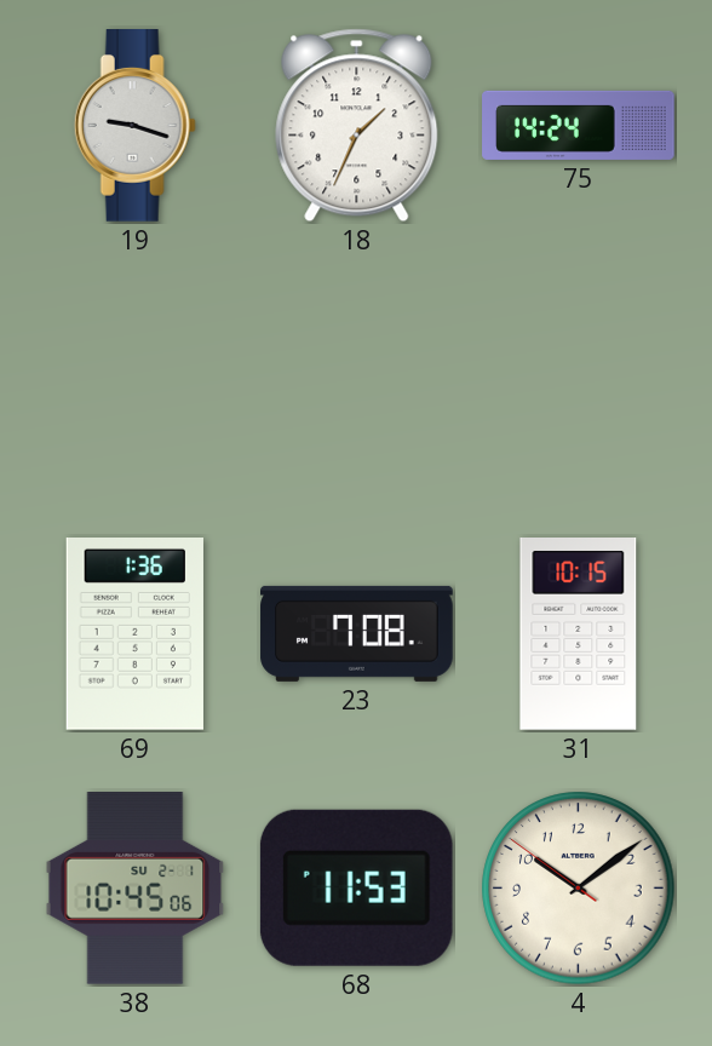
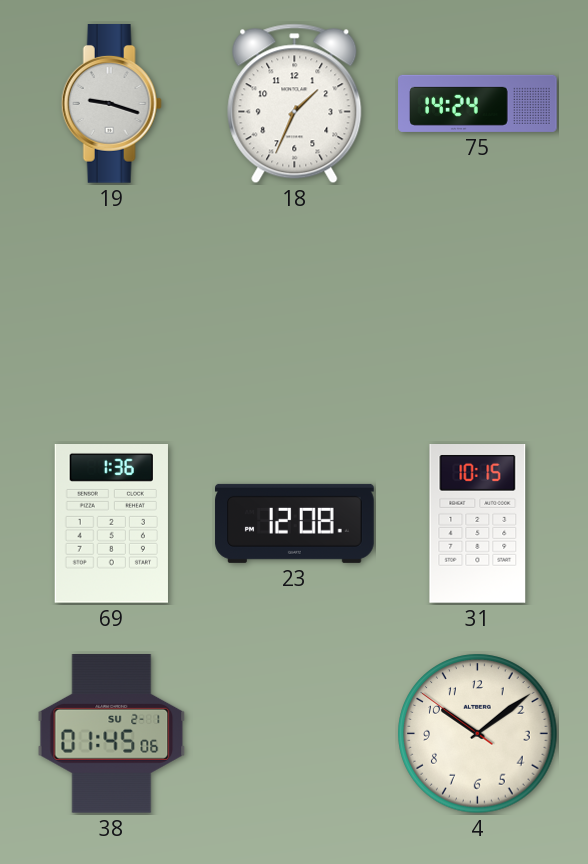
23: 7:08 -> 12:08
38: 10:45 -> 01:45
68: 11:53 -> none
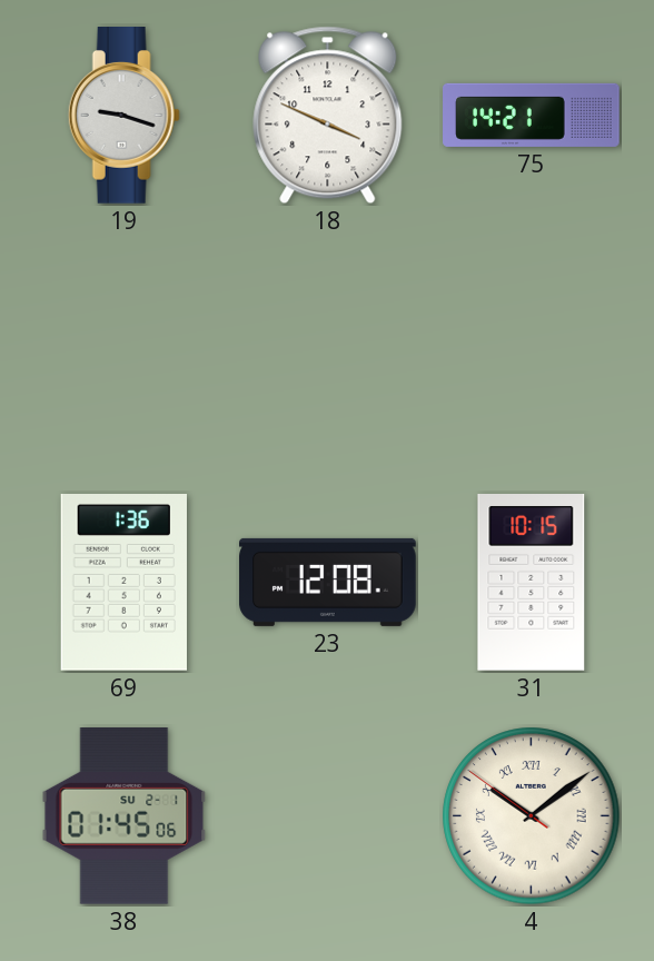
18: 1:34 -> 3:49
75: 14:24 -> 14:21
4 numerals: Arabic -> Roman
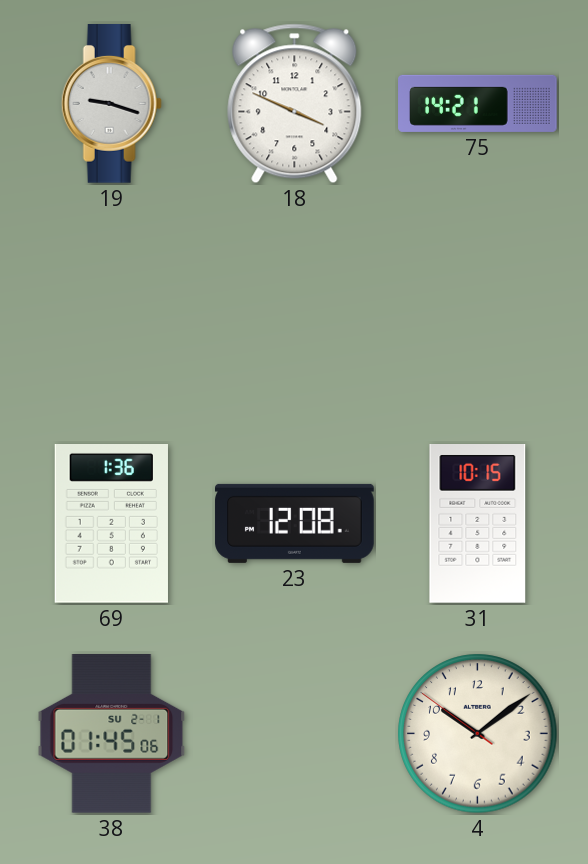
4 numerals: Roman -> Arabic
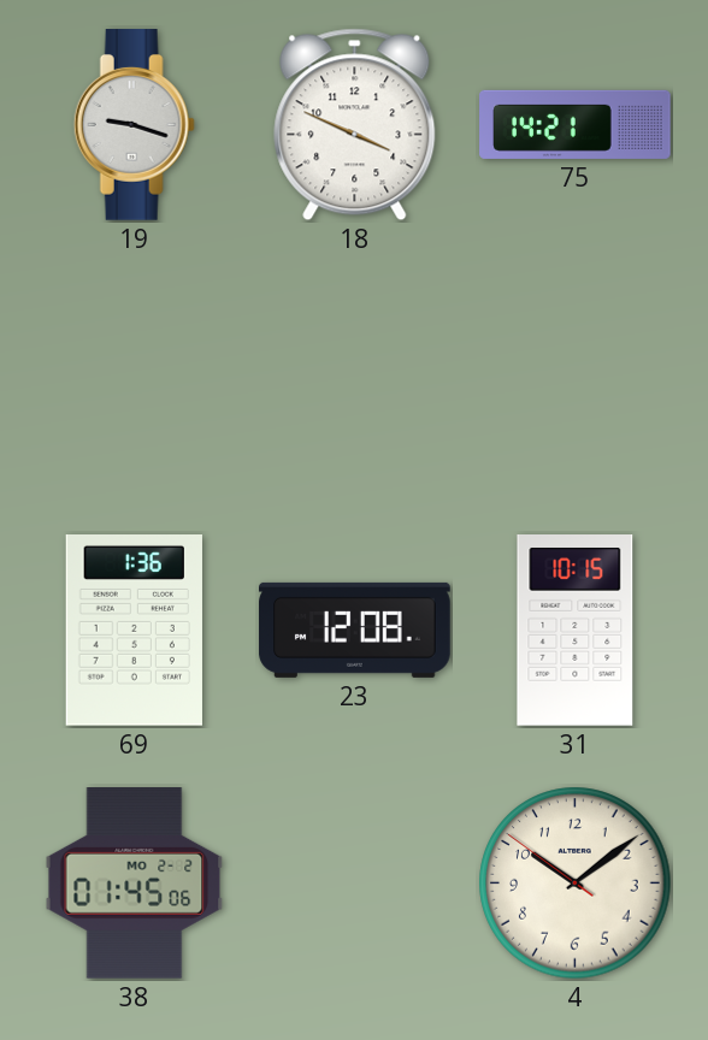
38 date: SU 2-1 -> MO 2-2
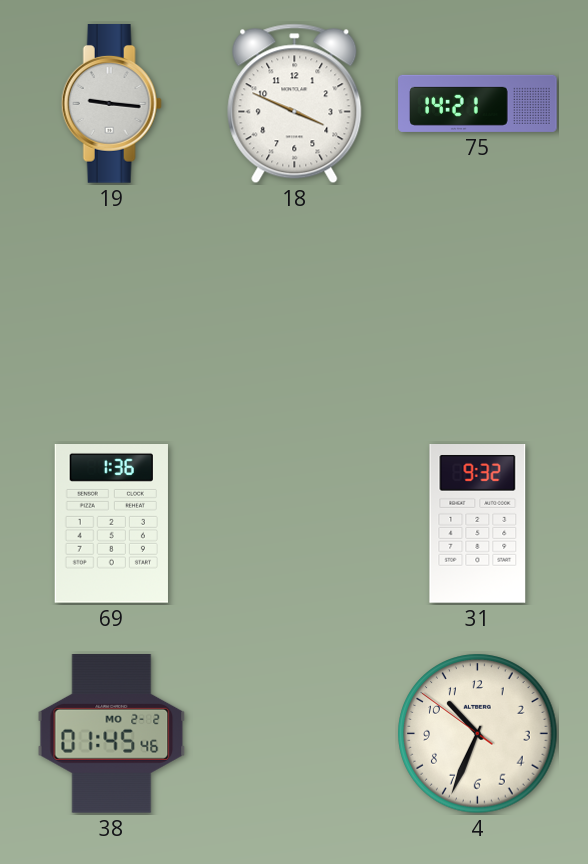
19: 9:18 -> 9:16
23: 12:08 -> none
31: 10:15 -> 9:32
38: 01:45:06 -> 01:45:46
4: 10:08 -> 10:33
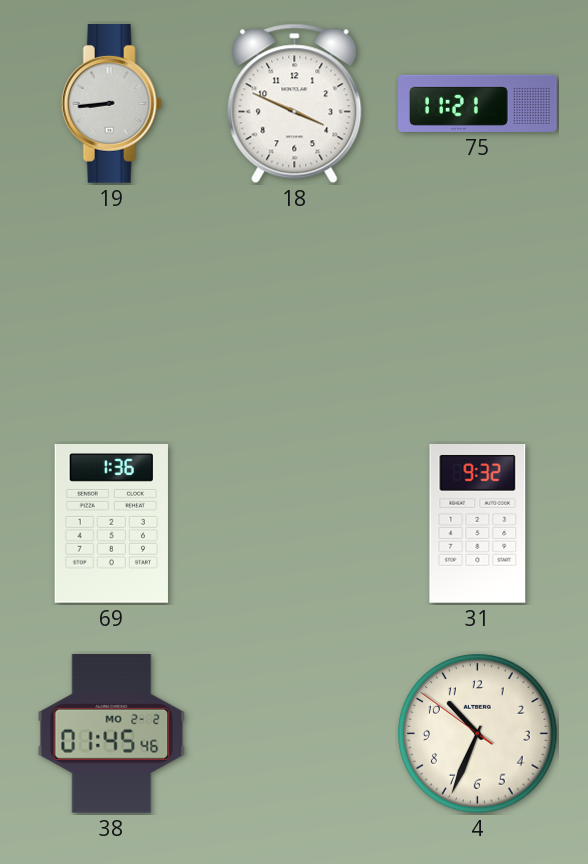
19: 9:16 -> 8:44
75: 14:21 -> 11:21
